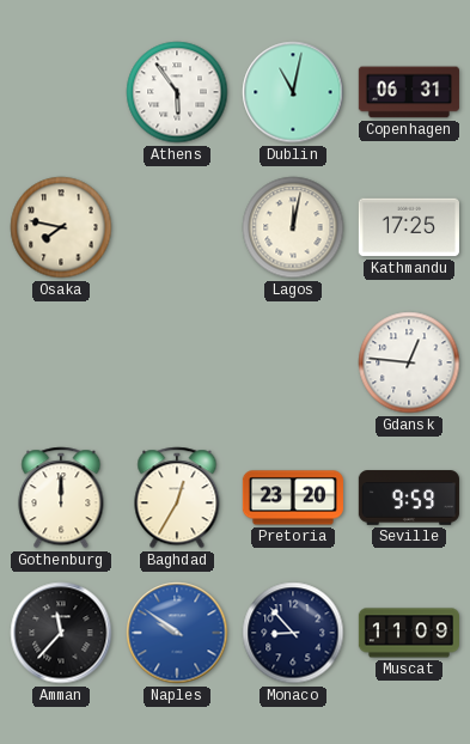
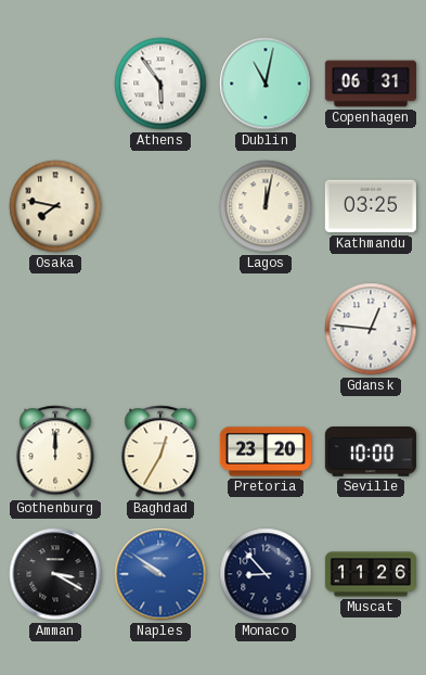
Kathmandu: 17:25 -> 03:25
Seville: 9:59 -> 10:00
Amman: 11:37 -> 3:20
Muscat: 11:09 -> 11:26
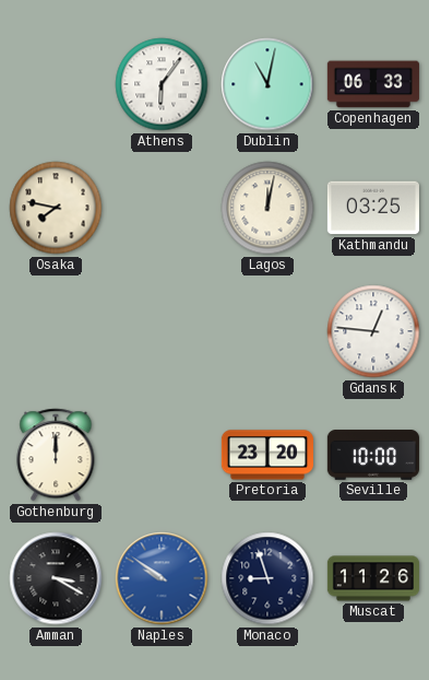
Athens: 5:54 -> 6:06
Copenhagen: 06:31 -> 06:33
Baghdad: 12:35 -> none
Monaco: 8:53 -> 8:57
